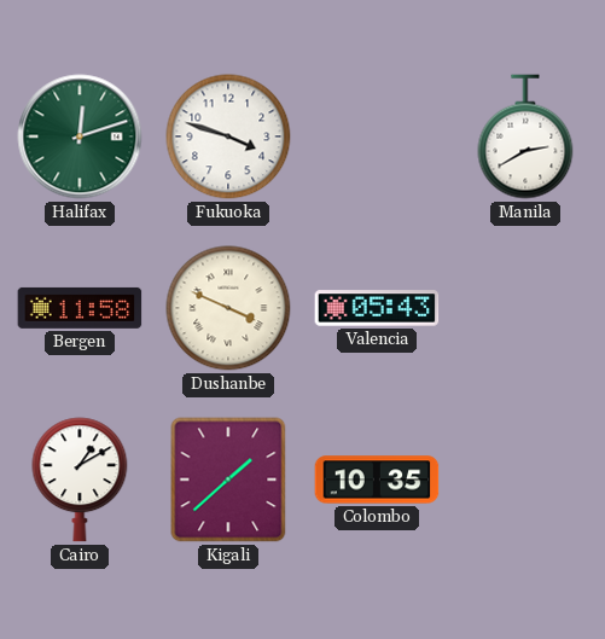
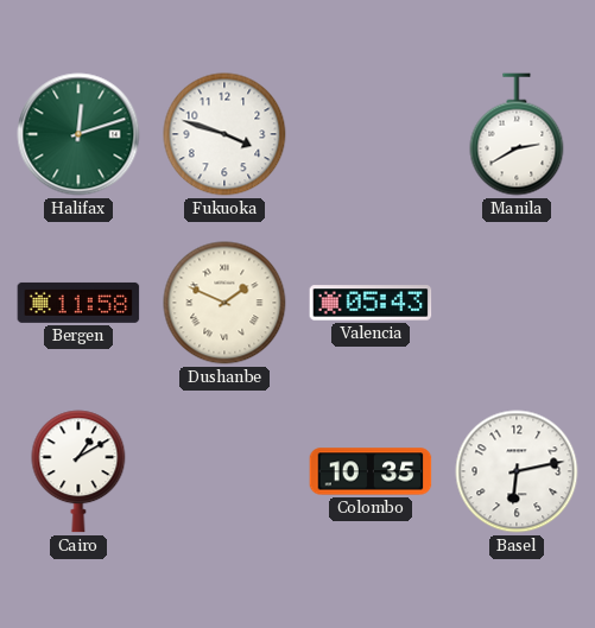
Dushanbe: 3:49 -> 1:49
Kigali: 1:38 -> none
Basel: none -> 6:13
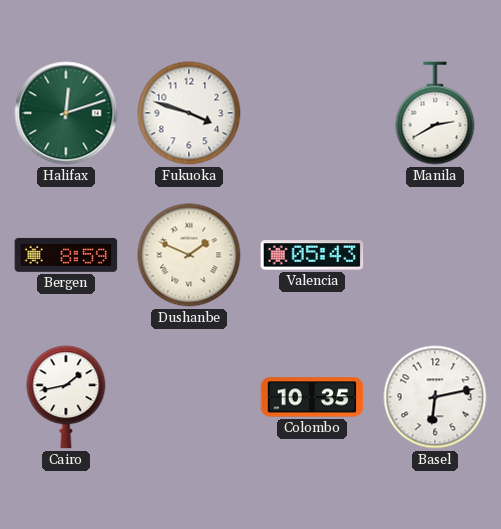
Bergen: 11:58 -> 8:59
Cairo: 1:10 -> 1:43
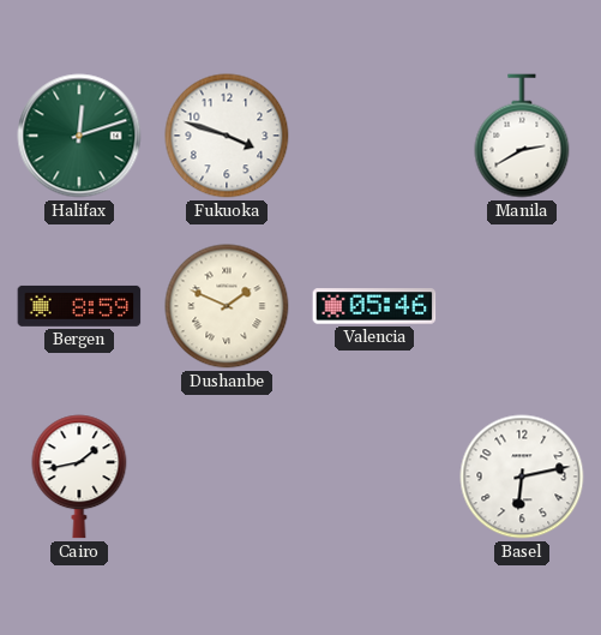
Valencia: 05:43 -> 05:46
Colombo: 10:35 -> none
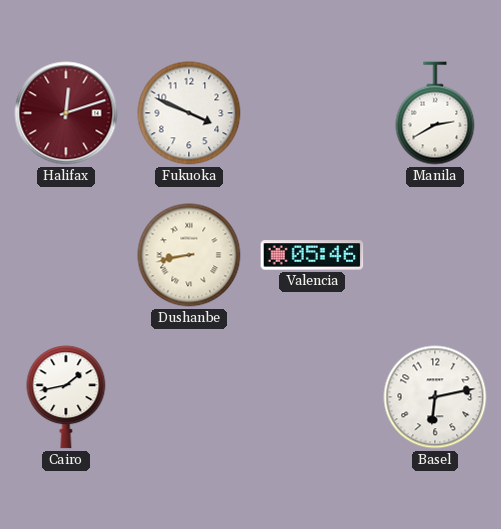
Halifax dial: green -> burgundy
Fukuoka: 3:48 -> 3:49
Bergen: 8:59 -> none
Dushanbe: 1:49 -> 8:43
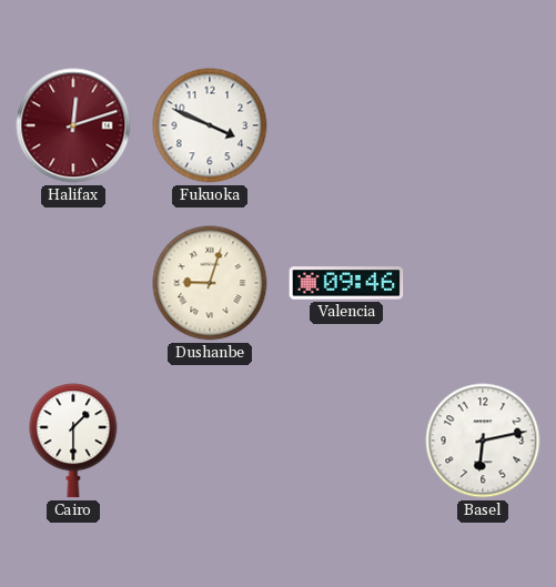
Manila: 2:40 -> none
Dushanbe: 8:43 -> 9:03
Valencia: 05:46 -> 09:46
Cairo: 1:43 -> 1:30
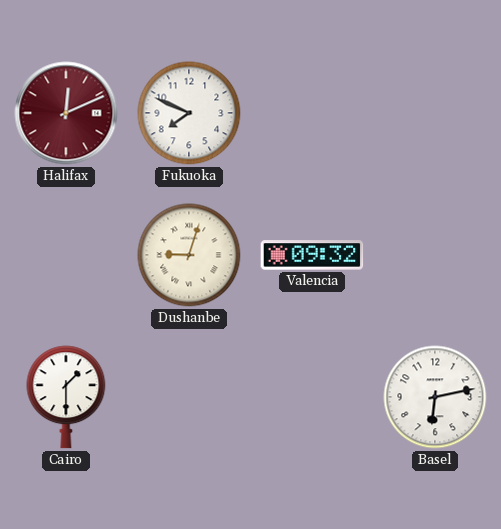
Halifax: 12:12 -> 12:11
Fukuoka: 3:49 -> 7:49
Valencia: 09:46 -> 09:32
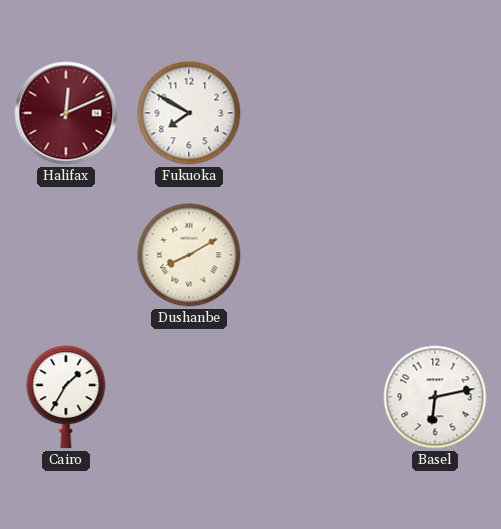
Fukuoka: 7:49 -> 7:50
Dushanbe: 9:03 -> 8:10
Valencia: 09:32 -> none
Cairo: 1:30 -> 1:35
